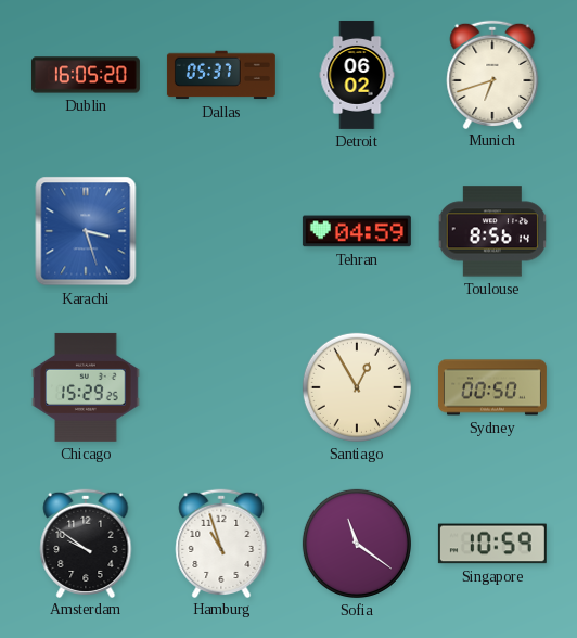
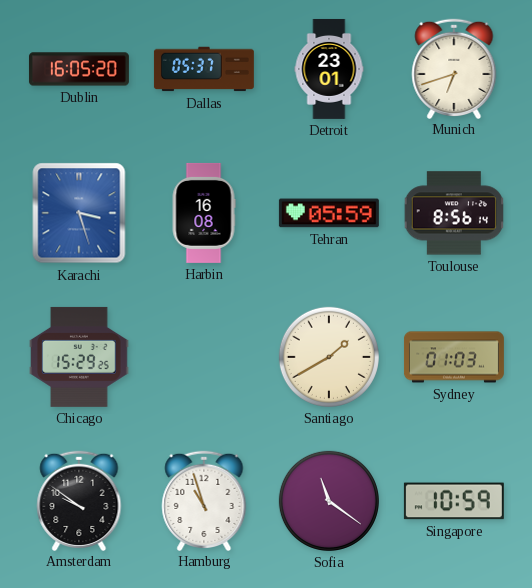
Detroit: 06:02 -> 23:01
Harbin: none -> 16:08
Tehran: 04:59 -> 05:59
Santiago: 12:55 -> 1:40
Sydney: 00:50 -> 01:03
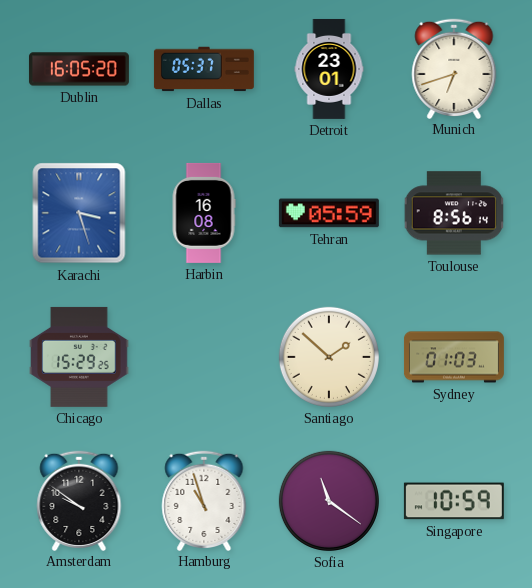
Santiago: 1:40 -> 1:52
